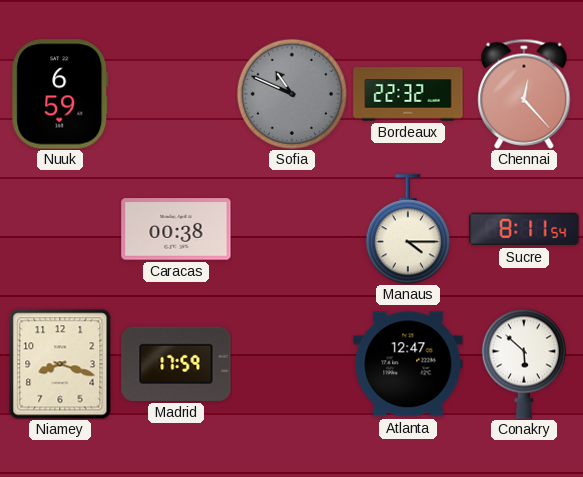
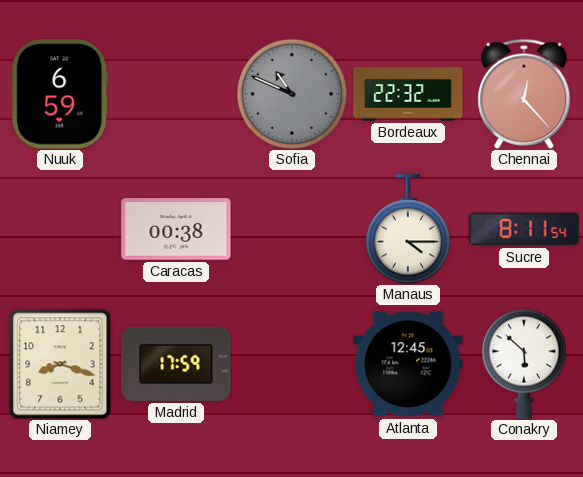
Atlanta: 12:47 -> 12:45
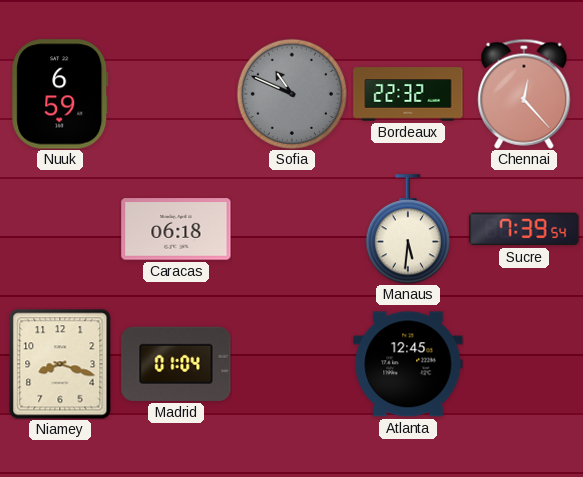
Caracas: 00:38 -> 06:18
Manaus: 4:15 -> 5:31
Sucre: 8:11 -> 7:39
Madrid: 17:59 -> 01:04
Conakry: 5:52 -> none
